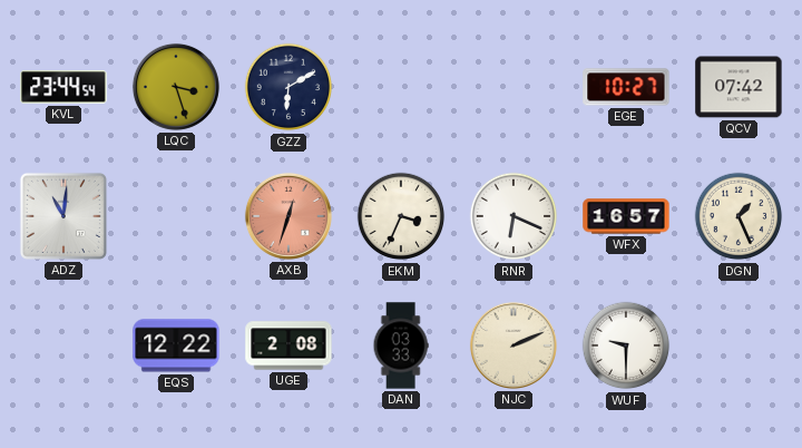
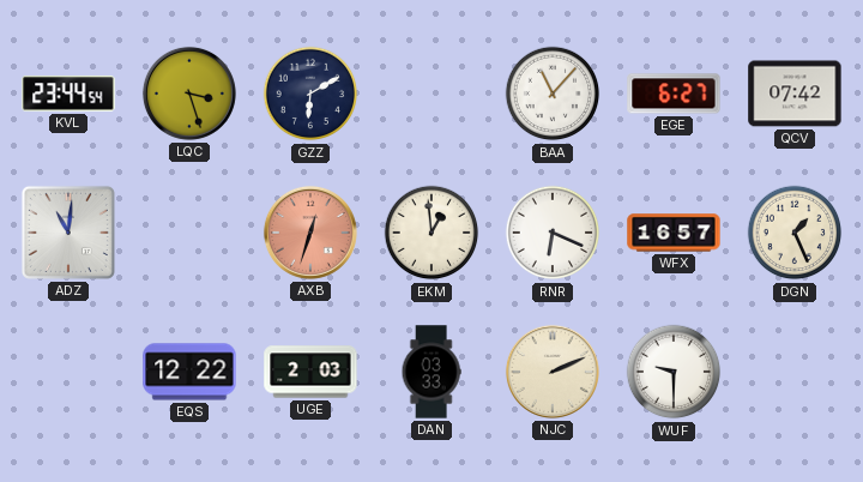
BAA: none -> 11:07
EGE: 10:27 -> 6:27
EKM: 3:34 -> 12:59
UGE: 2:08 -> 2:03
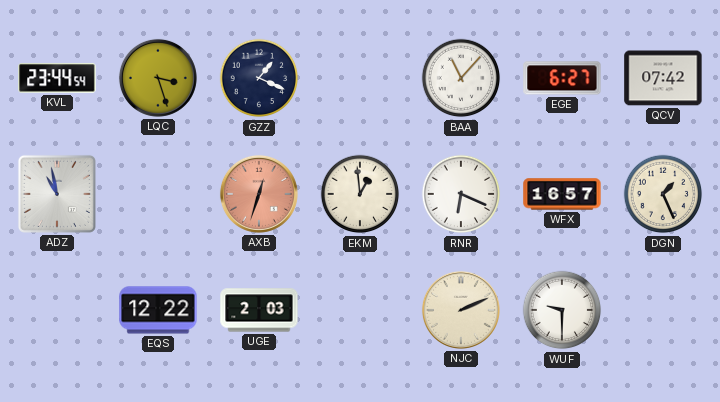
GZZ: 6:10 -> 1:19
ADZ: 11:01 -> 10:58
DAN: 03:33 -> none
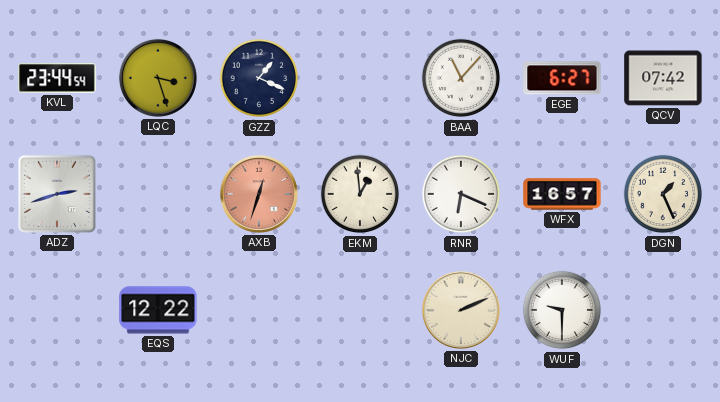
ADZ: 10:58 -> 2:42
UGE: 2:03 -> none
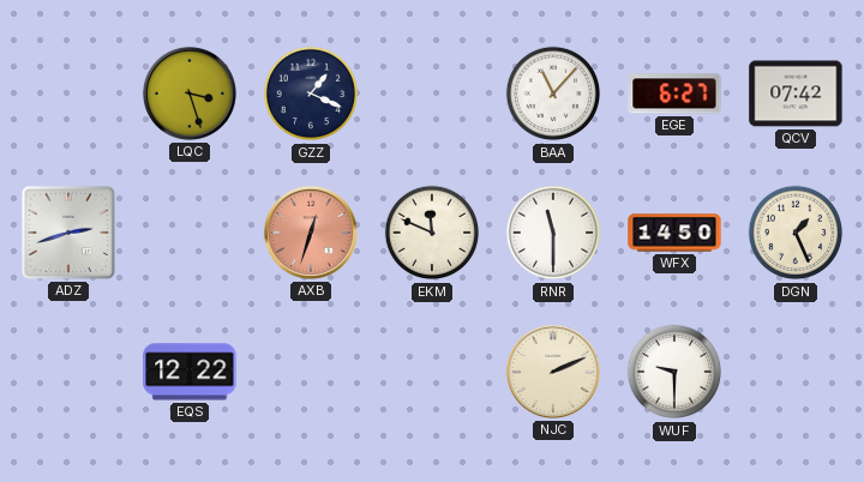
KVL: 23:44 -> none
EKM: 12:59 -> 11:49
RNR: 6:19 -> 11:30
WFX: 16:57 -> 14:50
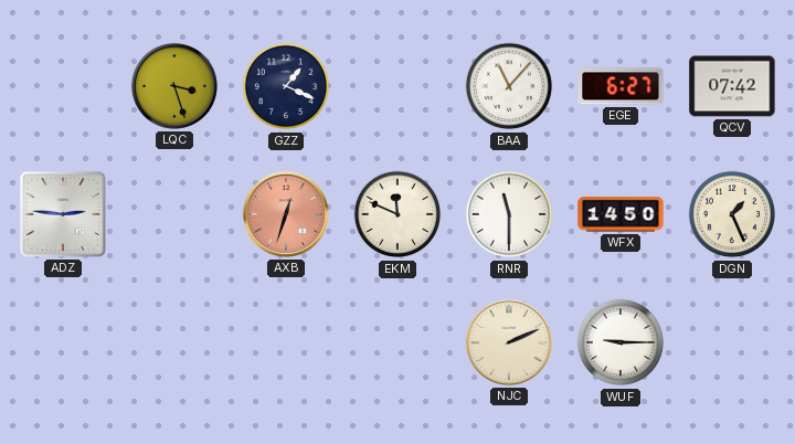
ADZ: 2:42 -> 2:46
EQS: 12:22 -> none
WUF: 9:30 -> 9:15
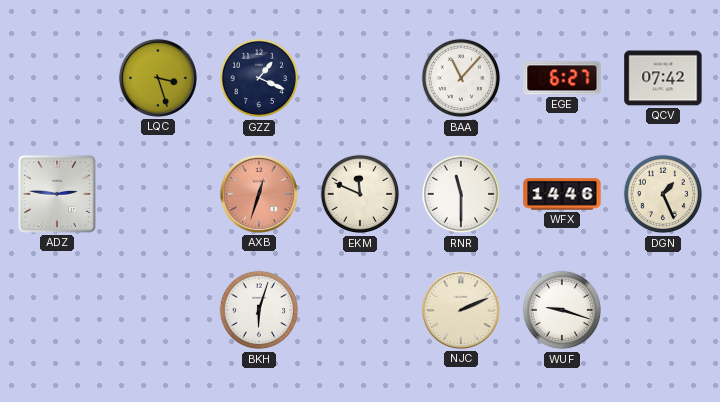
WFX: 14:50 -> 14:46
BKH: none -> 6:03
WUF: 9:15 -> 9:18
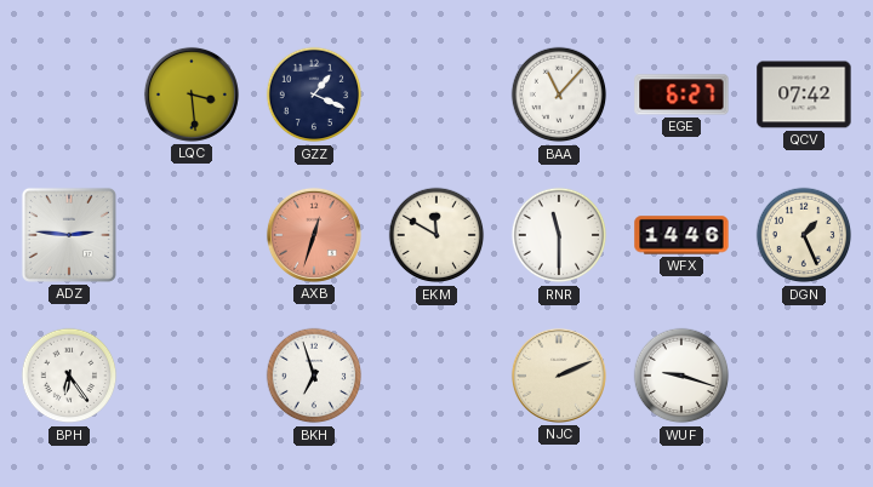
LQC: 3:27 -> 3:29
EKM: 11:49 -> 11:50
BPH: none -> 6:24
BKH: 6:03 -> 6:57
